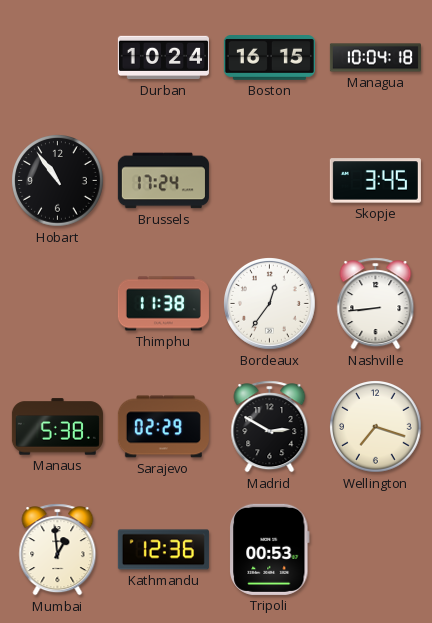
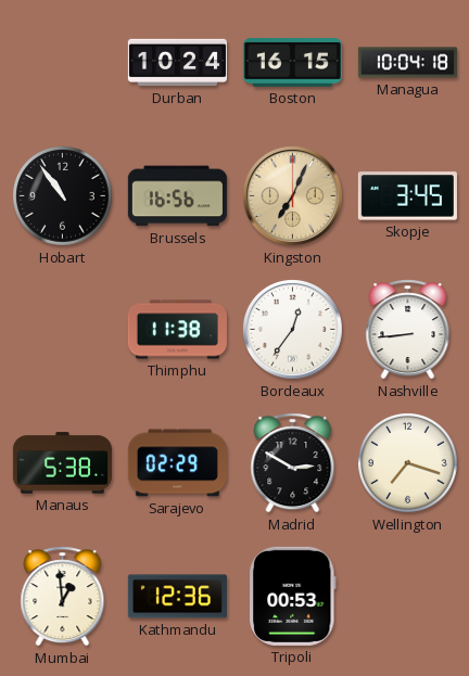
Brussels: 17:24 -> 16:56
Kingston: none -> 7:04
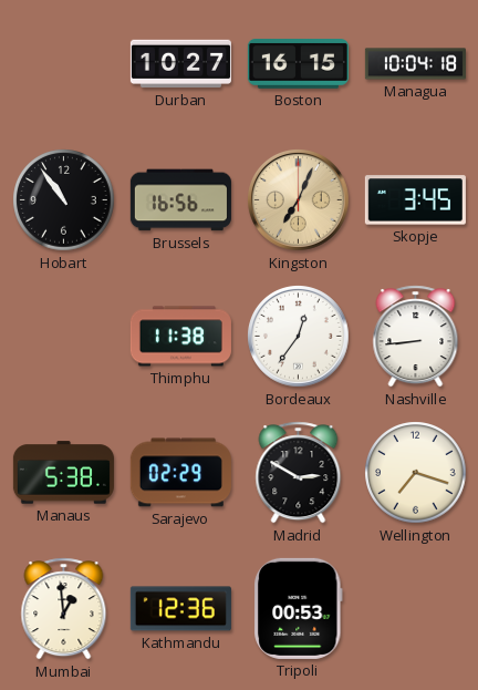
Durban: 10:24 -> 10:27
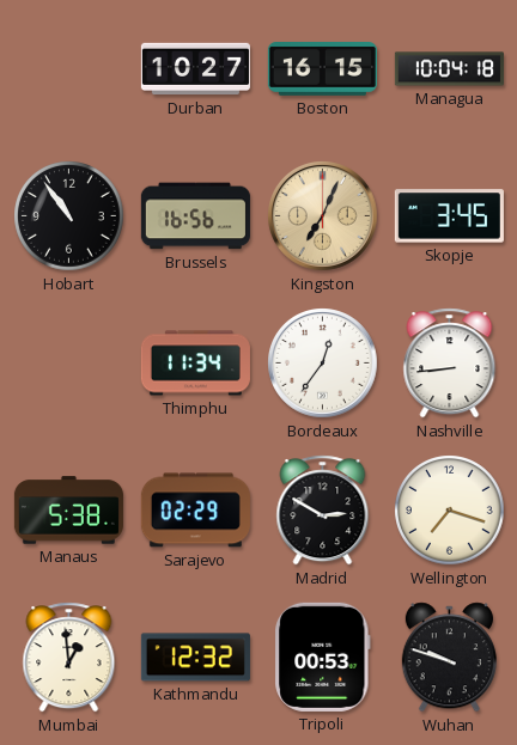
Thimphu: 11:38 -> 11:34
Kathmandu: 12:36 -> 12:32
Wuhan: none -> 9:48
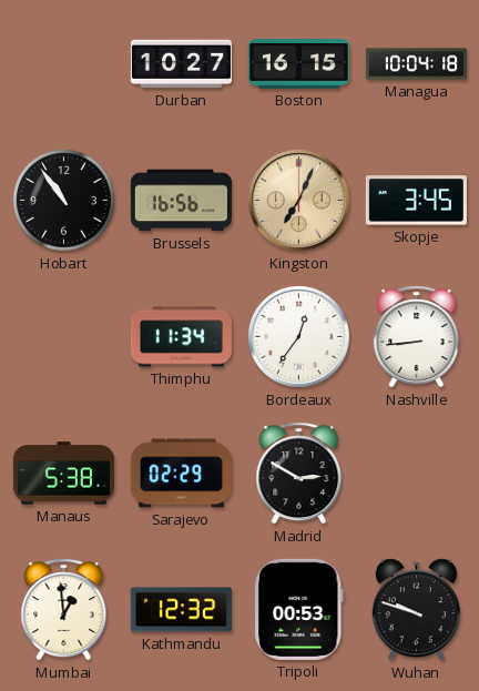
Wellington: 7:18 -> none
